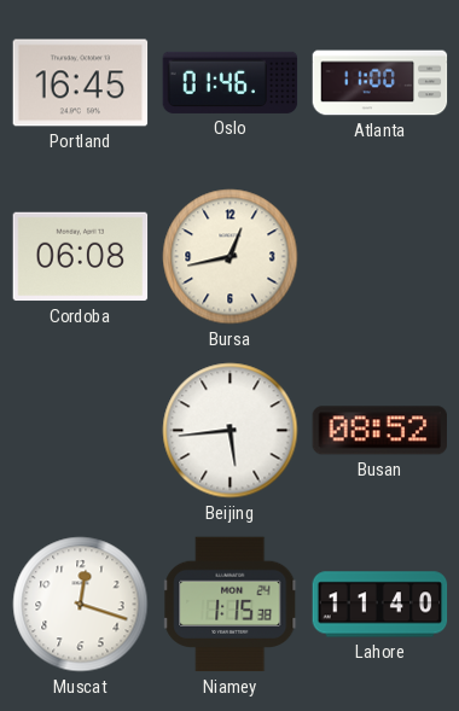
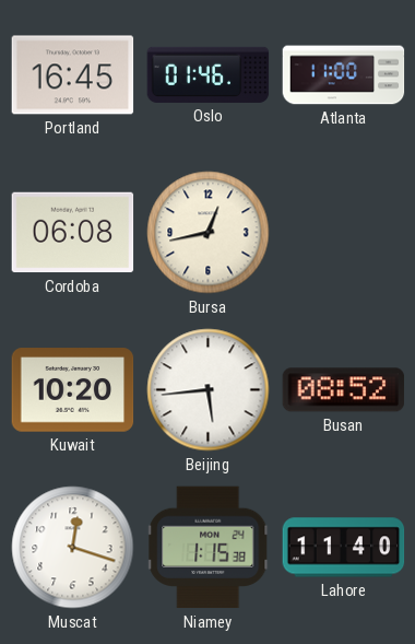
Kuwait: none -> 10:20
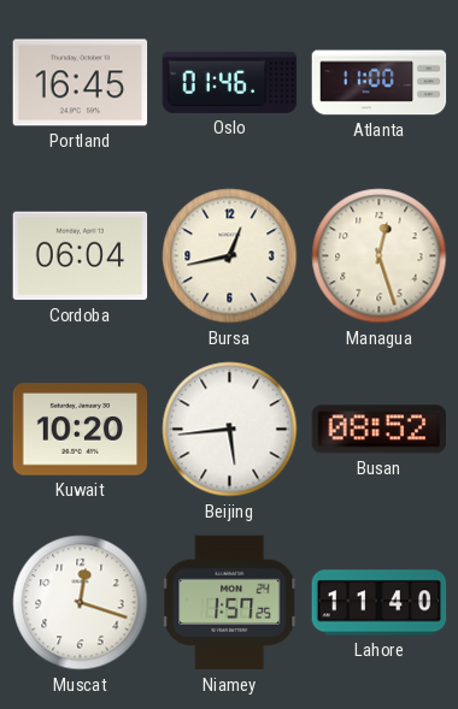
Cordoba: 06:08 -> 06:04
Managua: none -> 12:27
Niamey: 1:15 -> 1:57
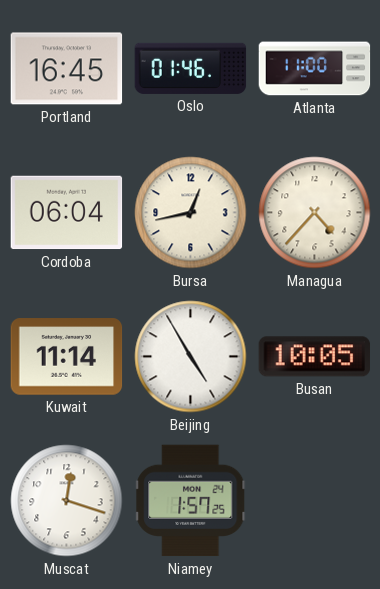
Managua: 12:27 -> 4:37
Kuwait: 10:20 -> 11:14
Beijing: 5:44 -> 4:55
Busan: 08:52 -> 10:05
Lahore: 11:40 -> none
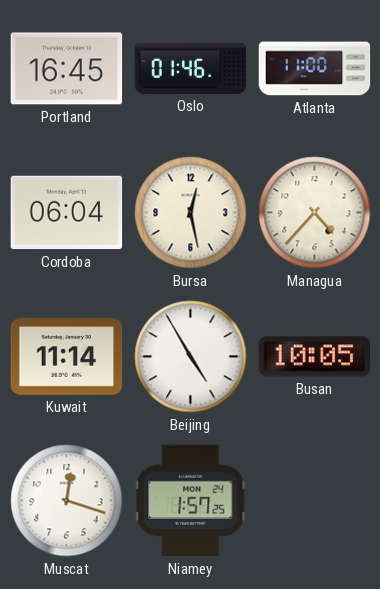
Bursa: 12:43 -> 12:28
